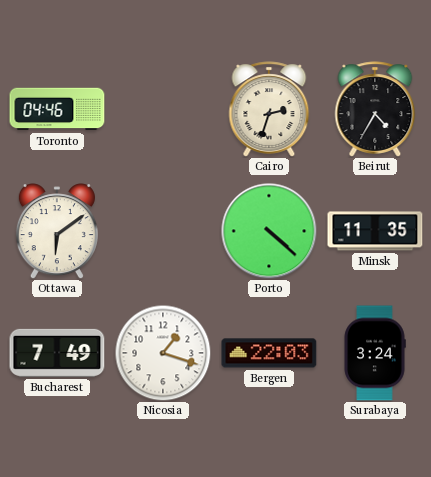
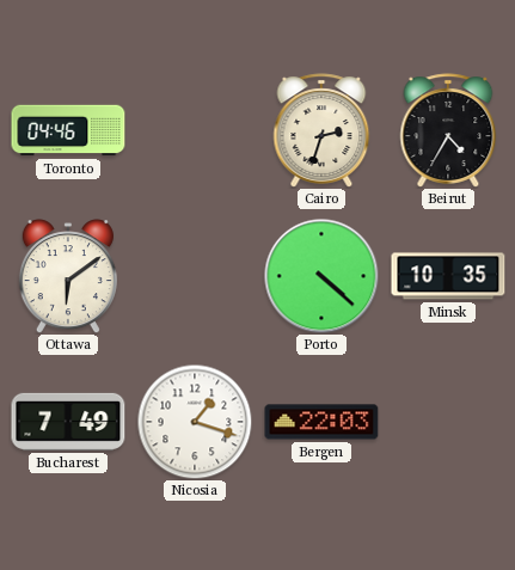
Minsk: 11:35 -> 10:35
Surabaya: 3:24 -> none
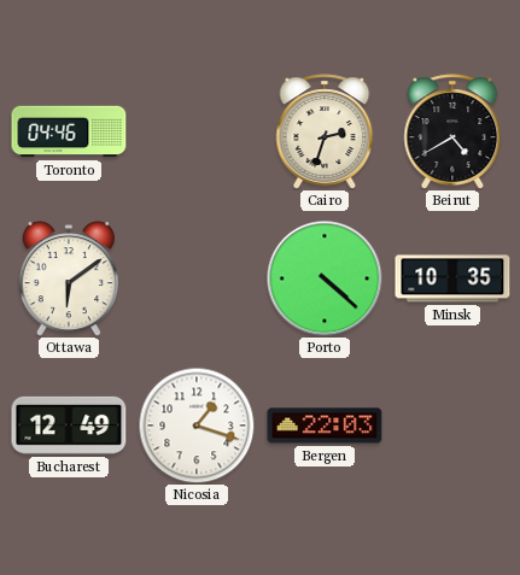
Beirut: 4:35 -> 4:40
Bucharest: 7:49 -> 12:49
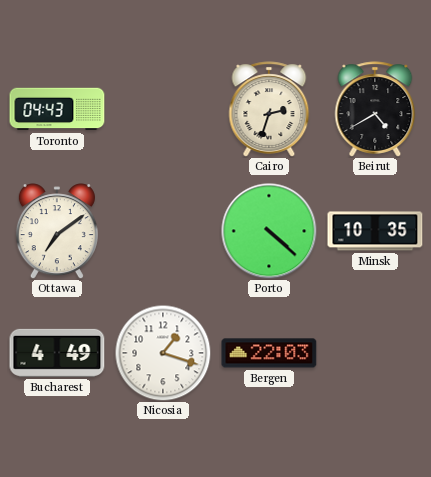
Toronto: 04:46 -> 04:43
Ottawa: 6:09 -> 7:09
Bucharest: 12:49 -> 4:49
